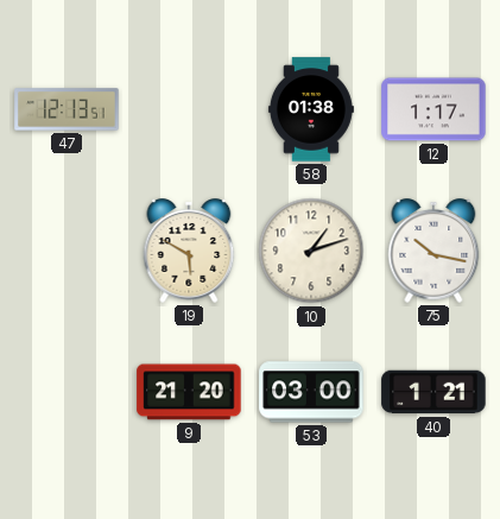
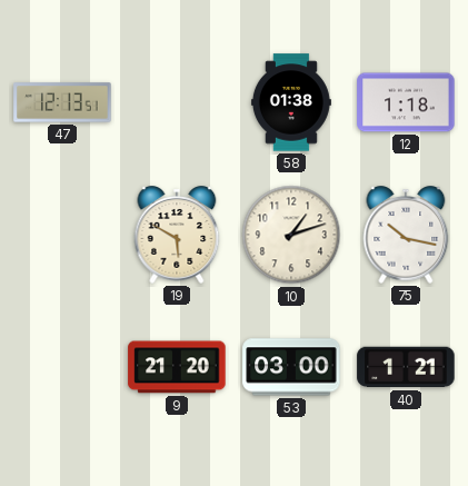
12: 1:17 -> 1:18
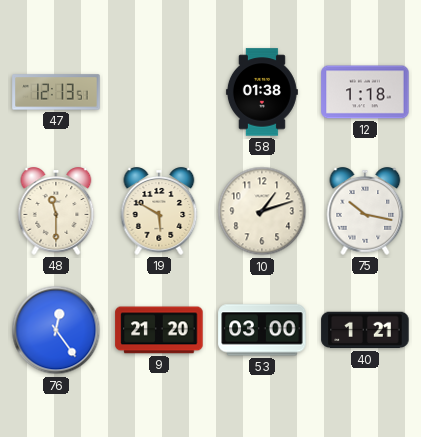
48: none -> 11:30
76: none -> 12:24
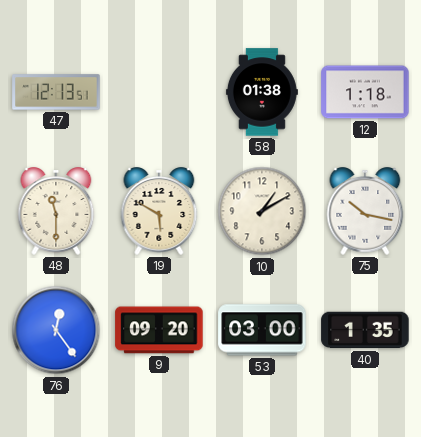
10: 1:12 -> 1:10
9: 21:20 -> 09:20
40: 1:21 -> 1:35
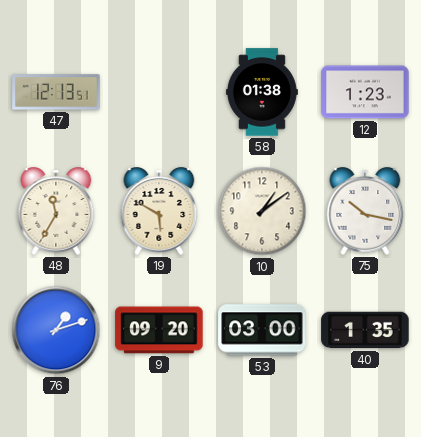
12: 1:18 -> 1:23
48: 11:30 -> 11:35
10: 1:10 -> 1:09
76: 12:24 -> 1:12
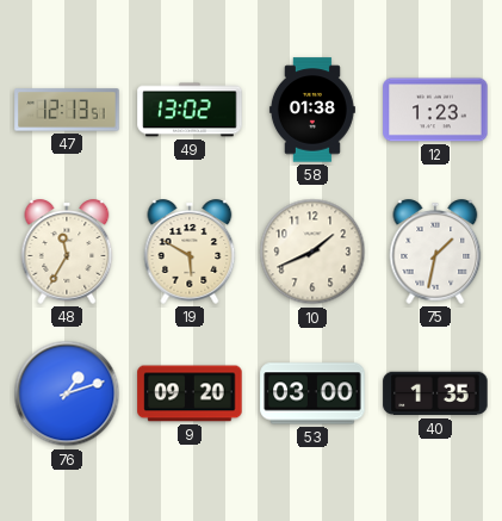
49: none -> 13:02
10: 1:09 -> 1:41
75: 10:17 -> 1:32
